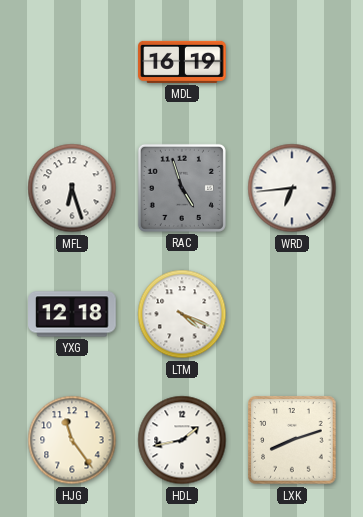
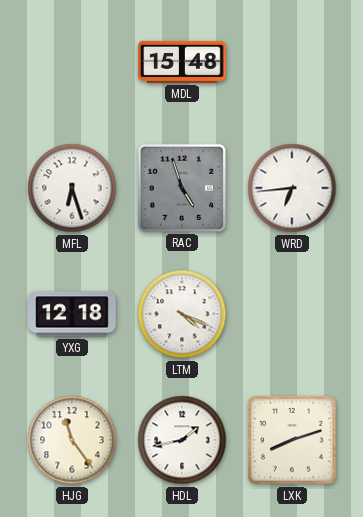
MDL: 16:19 -> 15:48
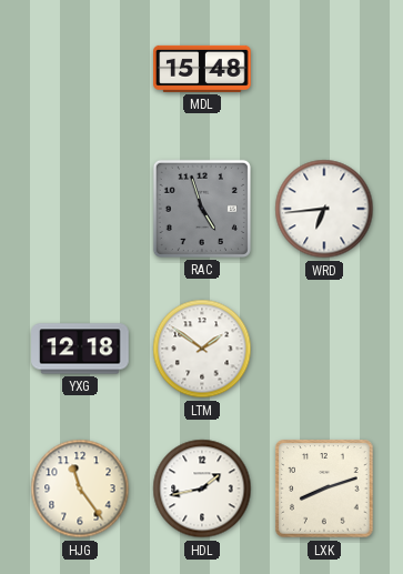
MFL: 6:27 -> none
LTM: 4:19 -> 1:51
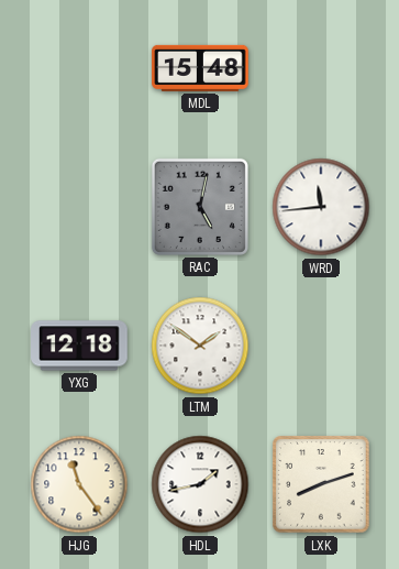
RAC: 4:57 -> 5:02
WRD: 6:44 -> 11:44
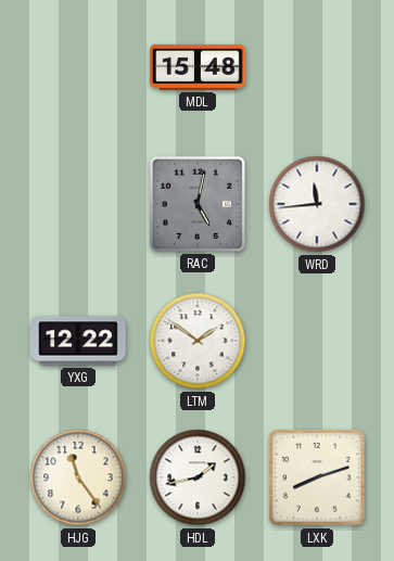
YXG: 12:18 -> 12:22
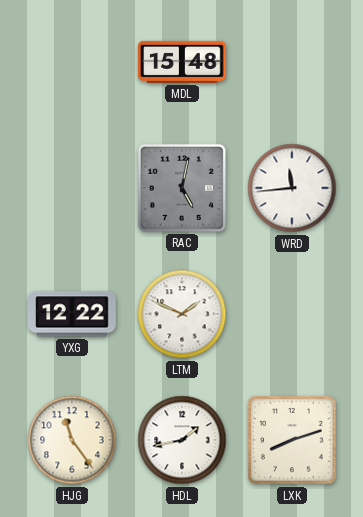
LTM: 1:51 -> 1:49
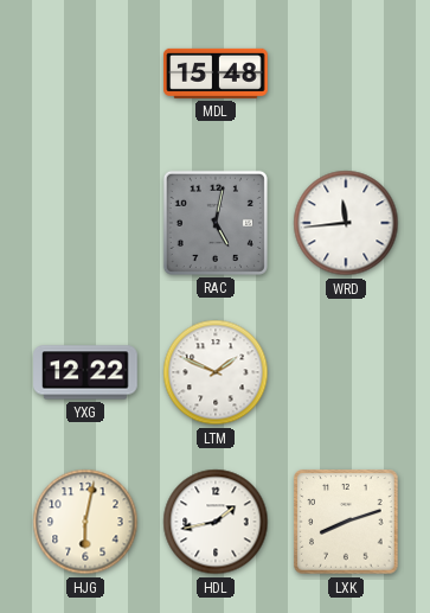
HJG: 11:24 -> 6:02
